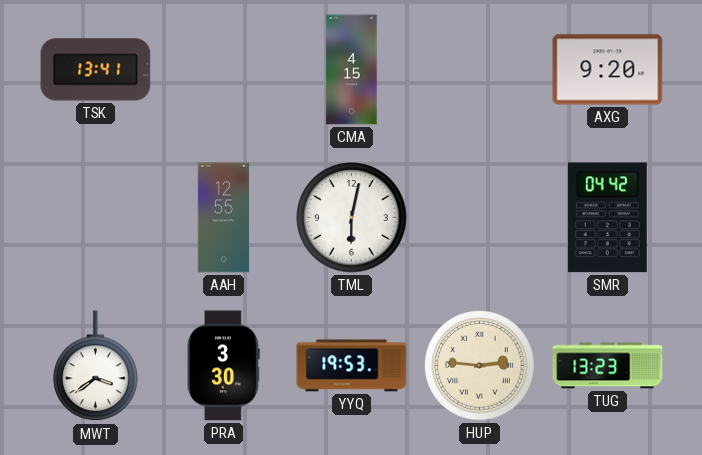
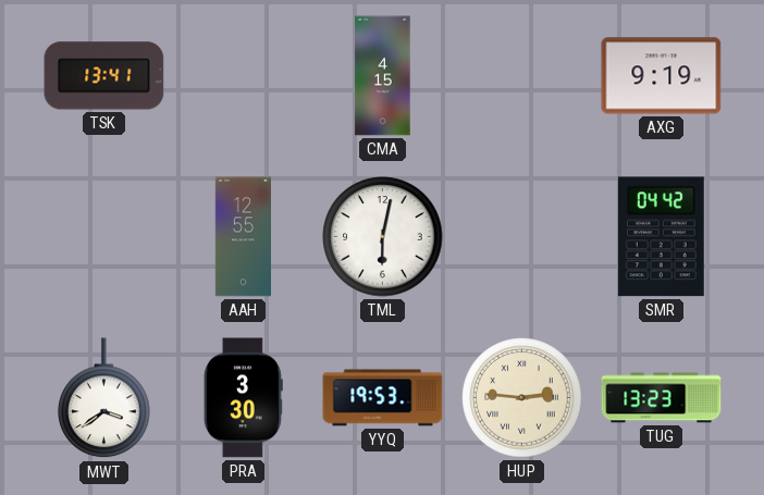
AXG: 9:20 -> 9:19
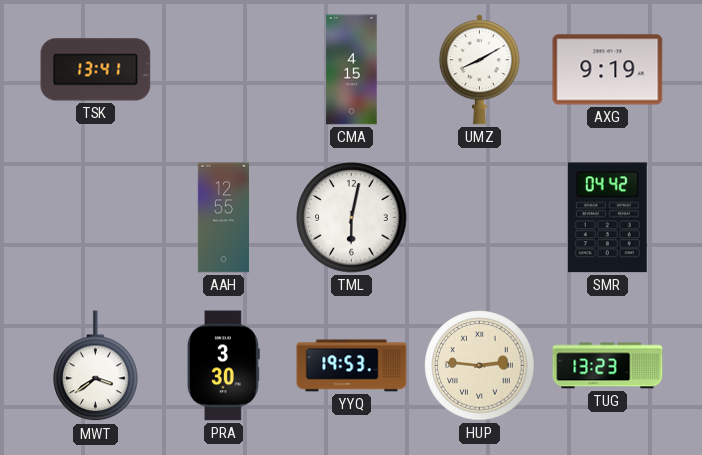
UMZ: none -> 8:10
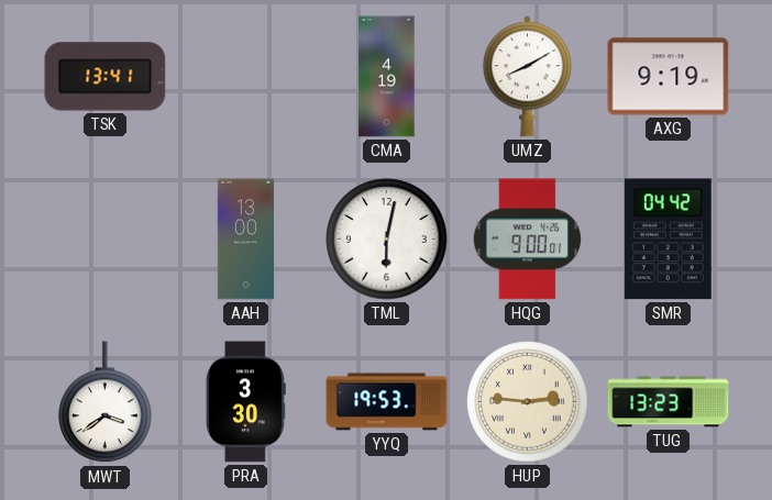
CMA: 4:15 -> 4:19
AAH: 12:55 -> 13:00
HQG: none -> 9:00
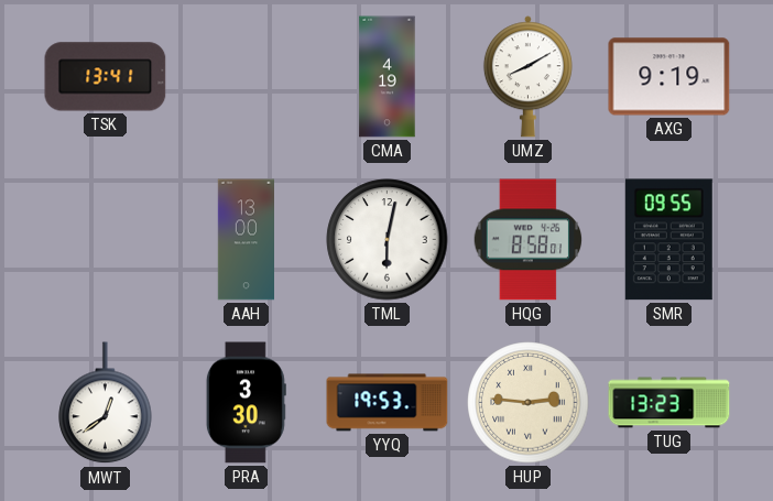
HQG: 9:00 -> 8:58
SMR: 04:42 -> 09:55
MWT: 3:39 -> 12:39
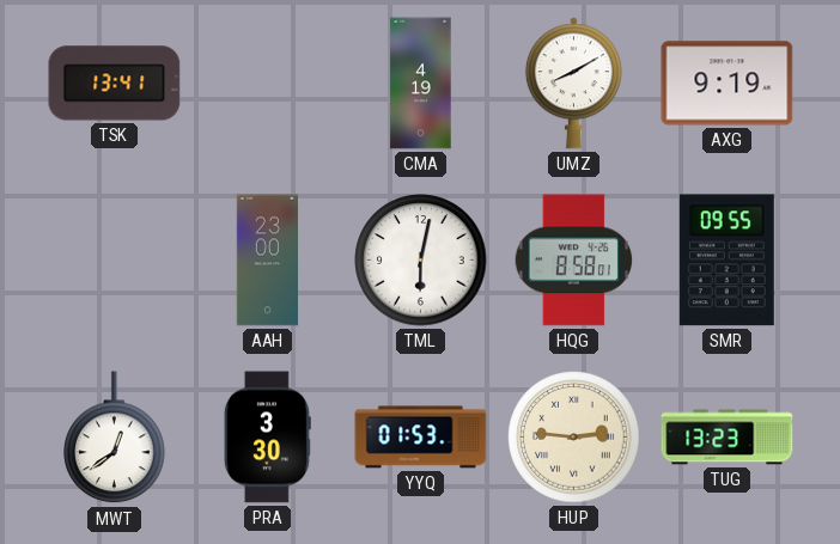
AAH: 13:00 -> 23:00
YYQ: 19:53 -> 01:53
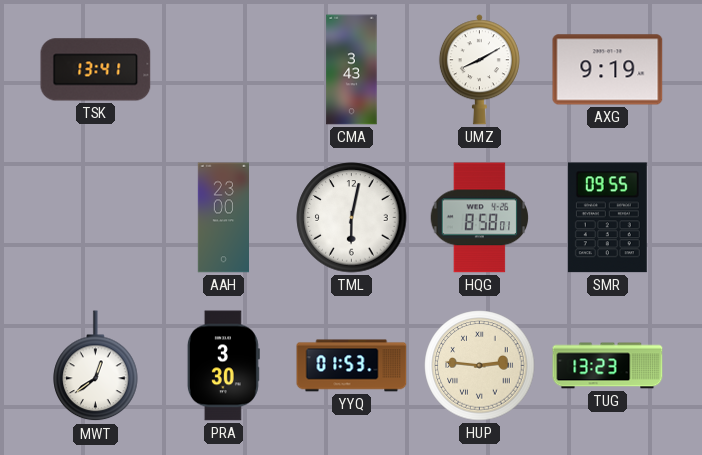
CMA: 4:19 -> 3:43
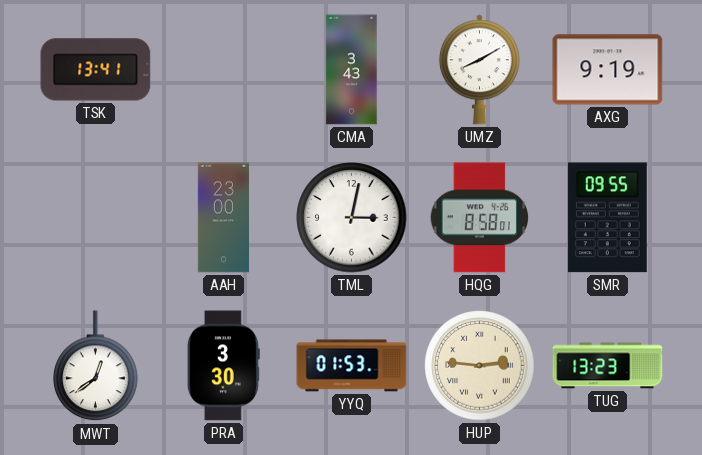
TML: 6:02 -> 3:02
